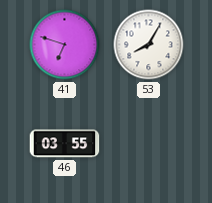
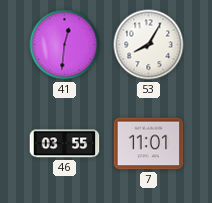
41: 6:48 -> 12:31
7: none -> 11:01
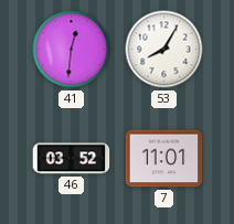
46: 03:55 -> 03:52
